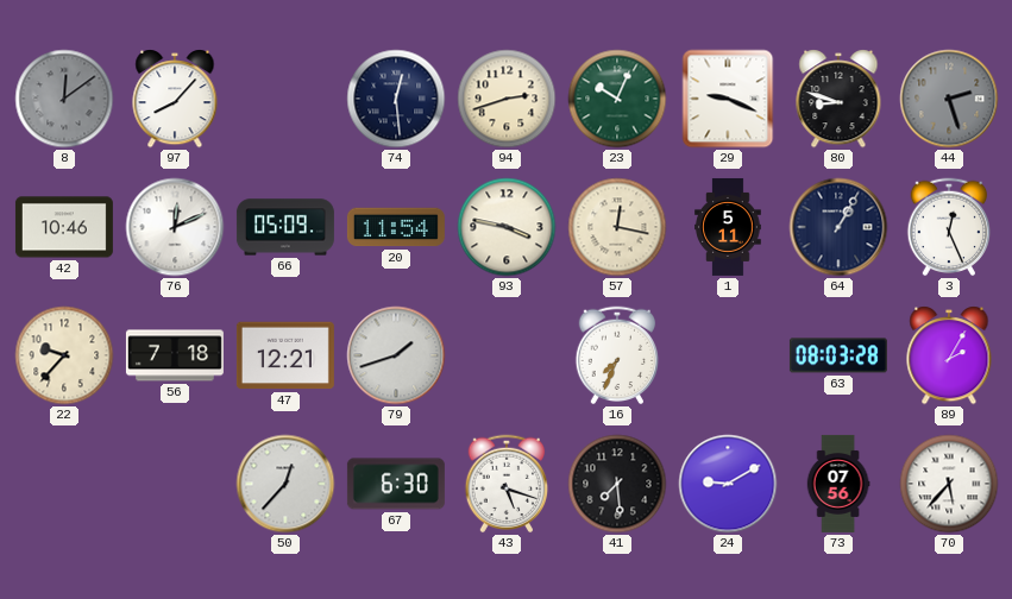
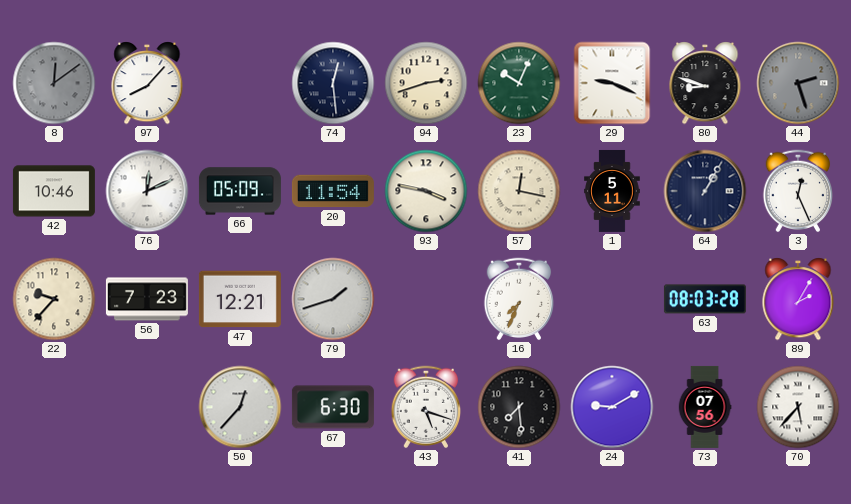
56: 7:18 -> 7:23
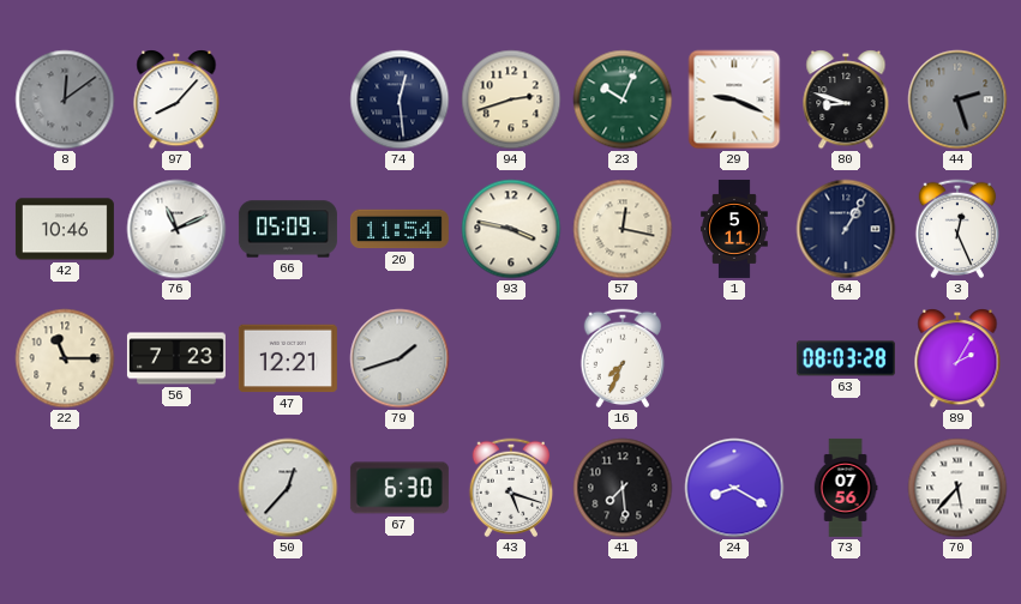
76: 12:11 -> 11:11
22: 9:37 -> 11:15
24: 9:10 -> 8:20
